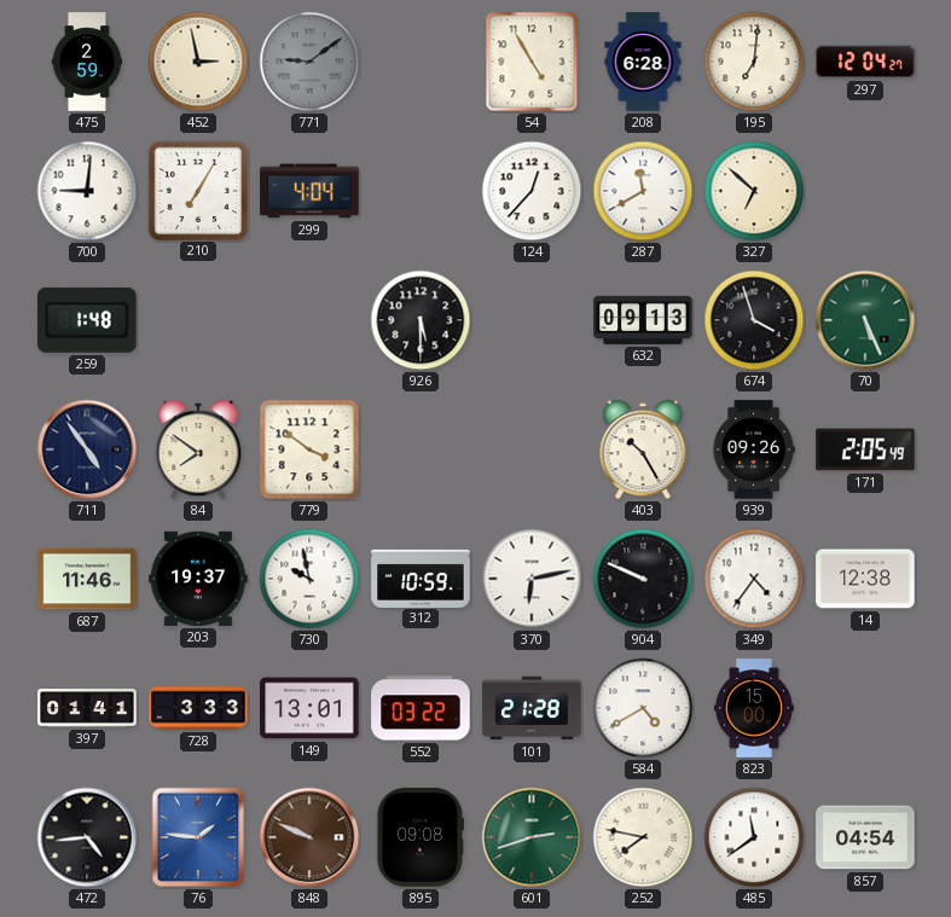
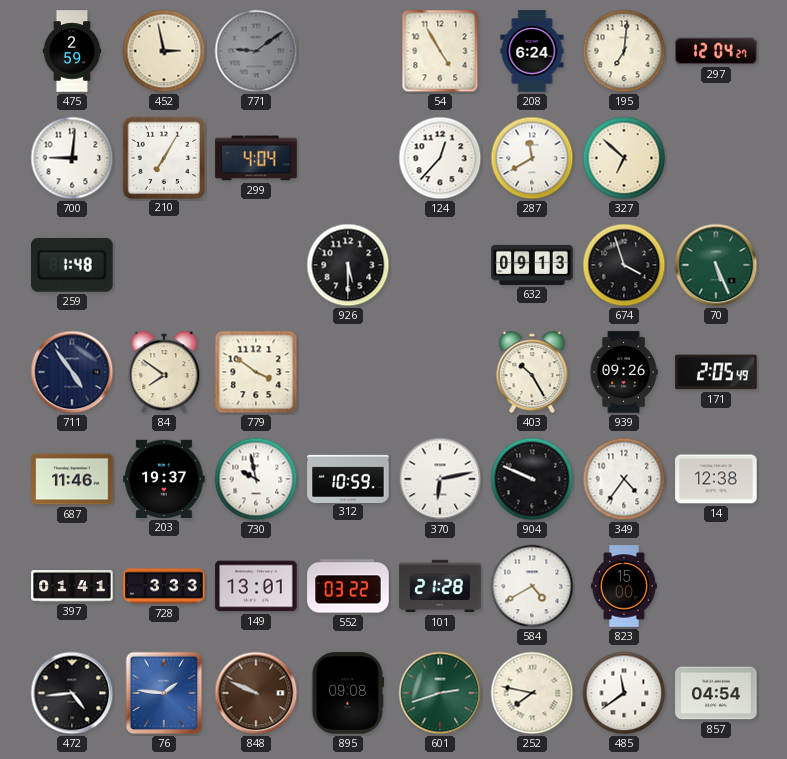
208: 6:28 -> 6:24
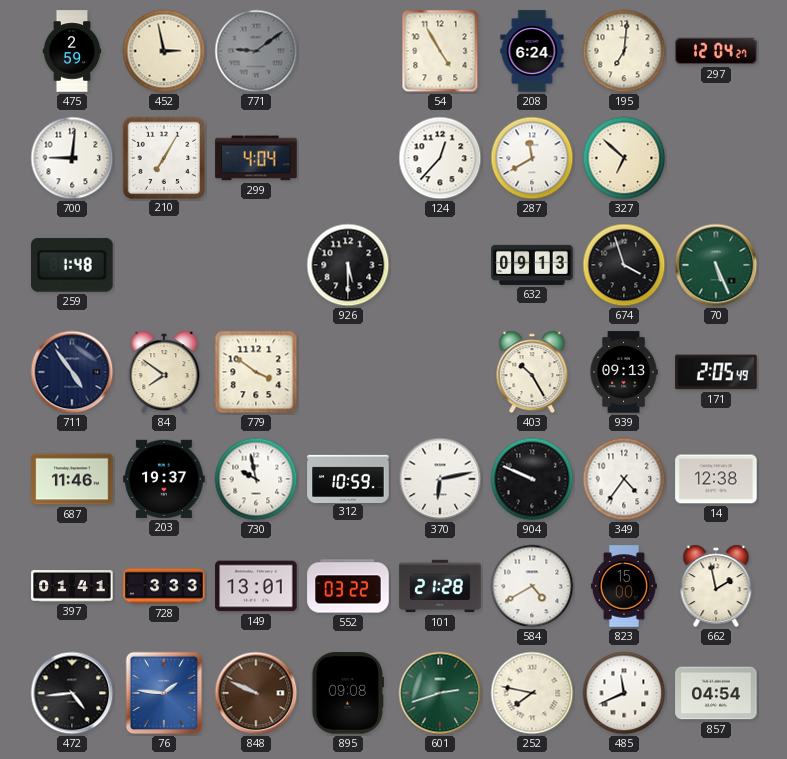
939: 09:26 -> 09:13
662: none -> 1:58
485: 11:39 -> 11:41
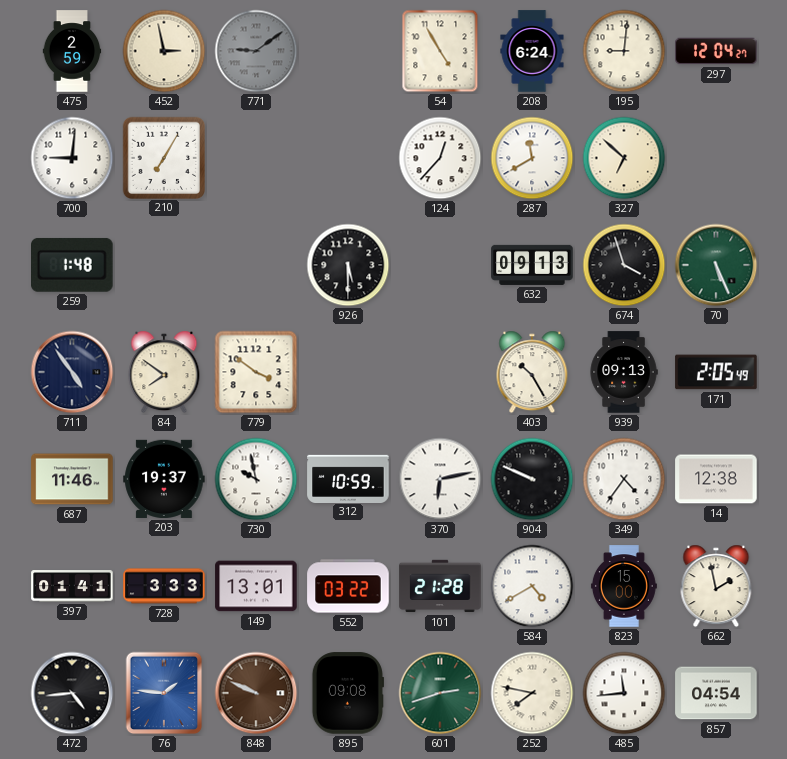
195: 7:01 -> 9:01
299: 4:04 -> none
485: 11:41 -> 11:44
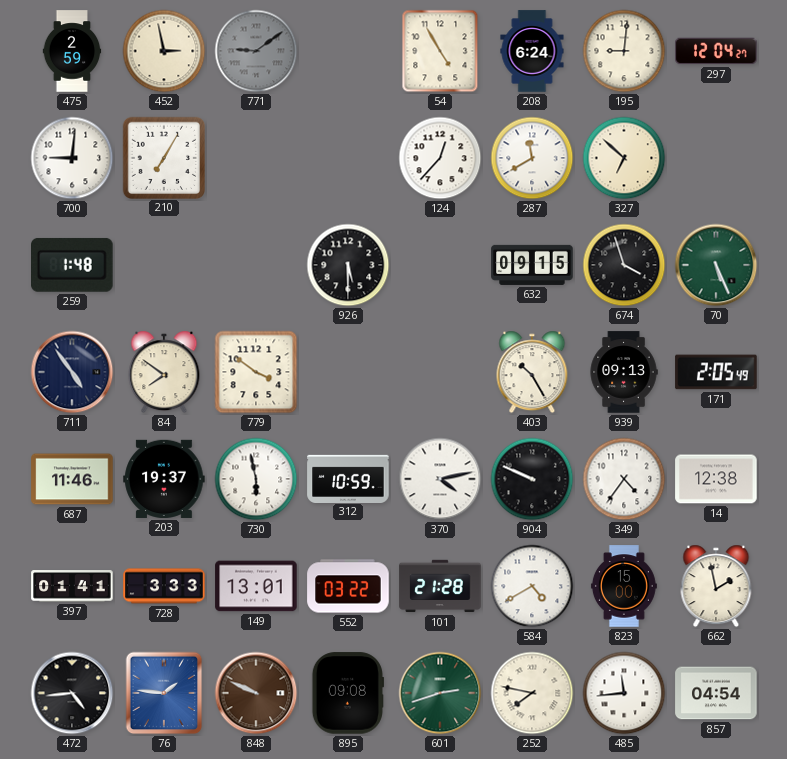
632: 09:13 -> 09:15
730: 9:58 -> 5:58
370: 6:13 -> 4:13
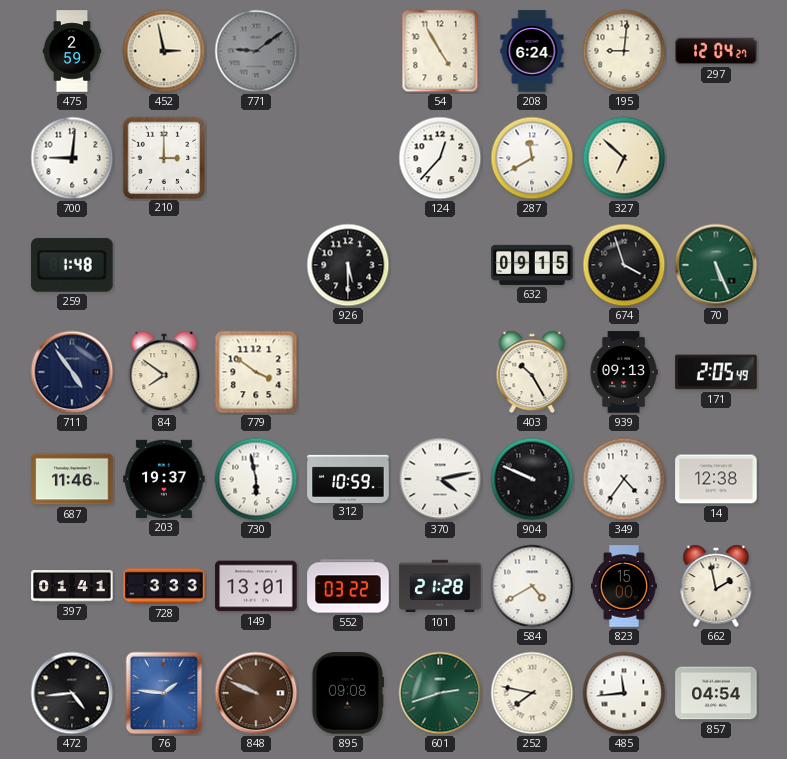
210: 7:05 -> 3:00
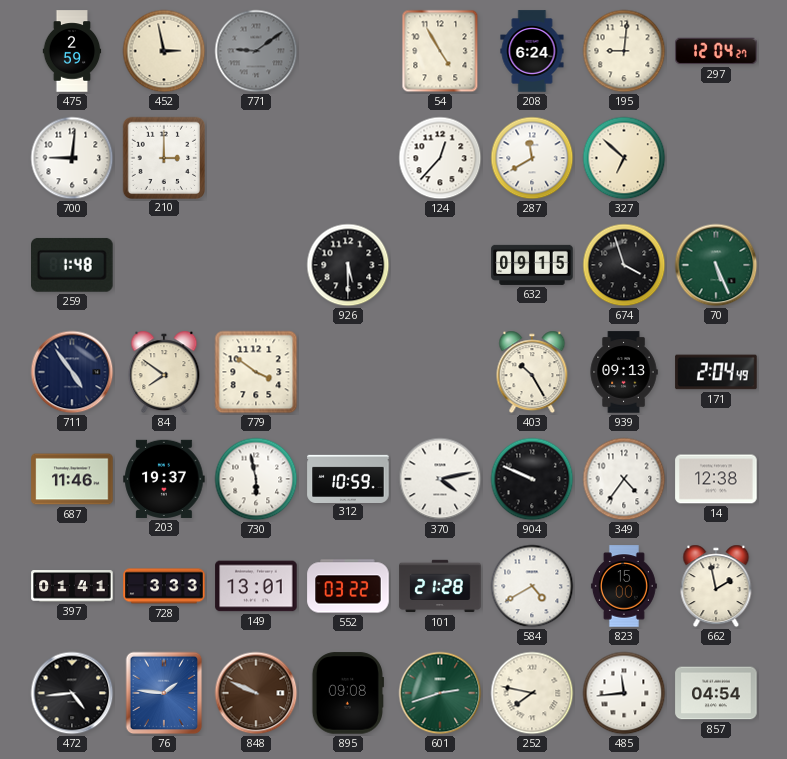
171: 2:05 -> 2:04
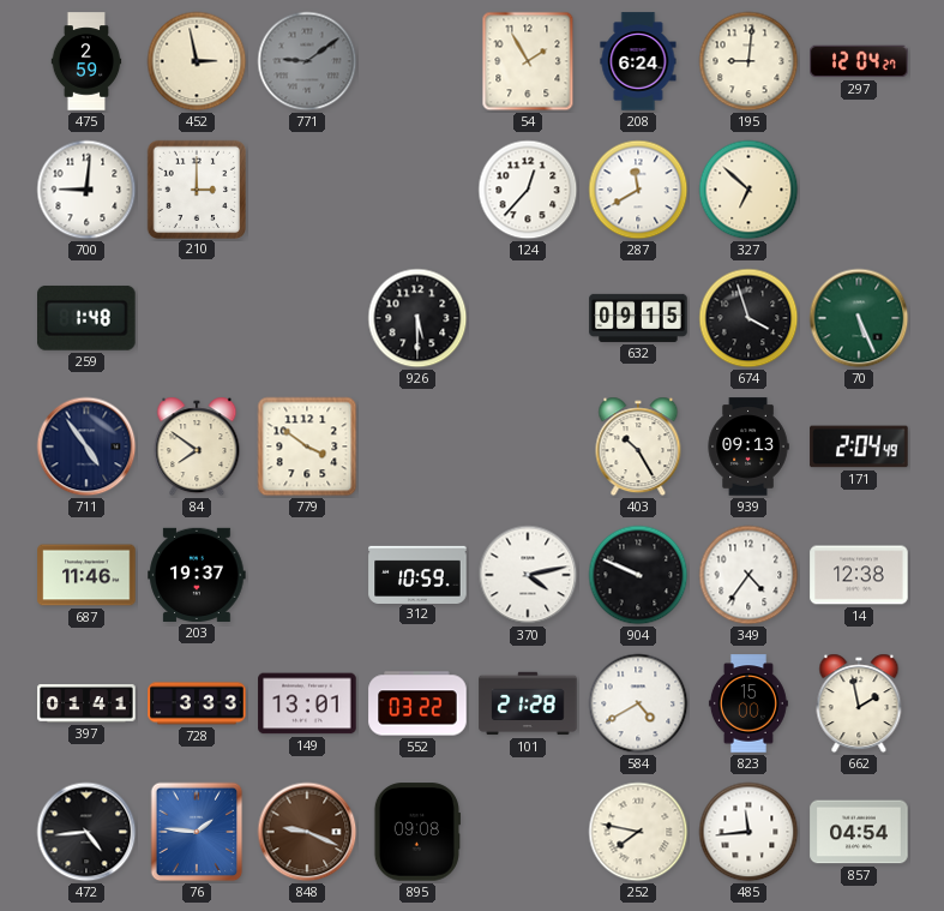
54: 4:55 -> 1:55
730: 5:58 -> none
848: 9:49 -> 9:19
601: 2:42 -> none
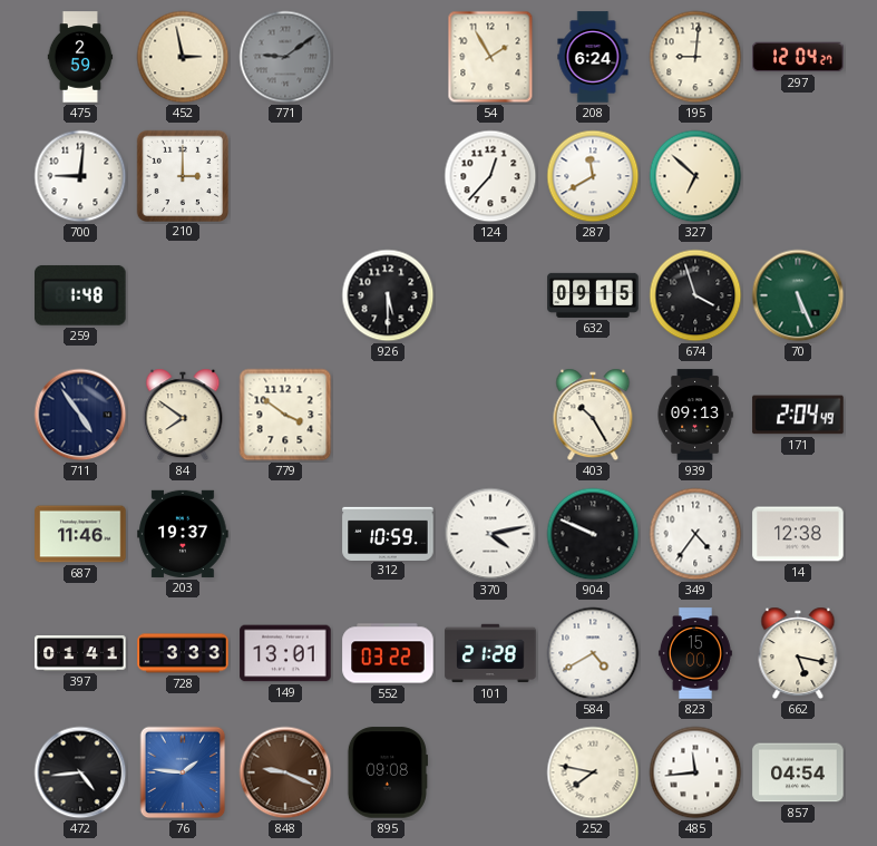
662: 1:58 -> 5:17
